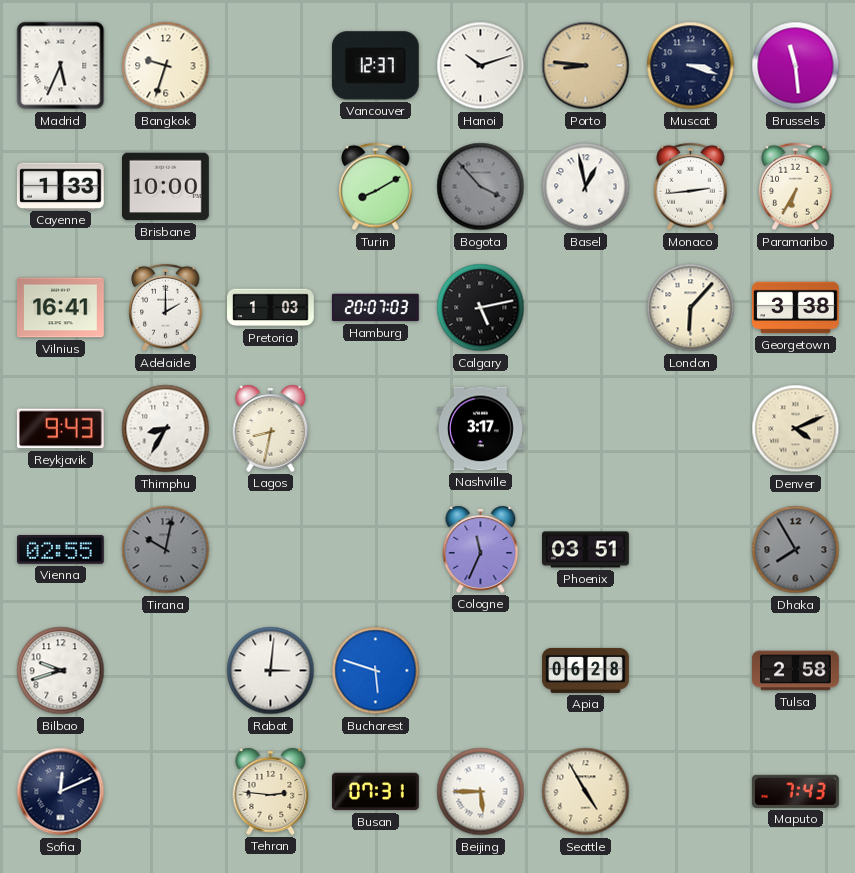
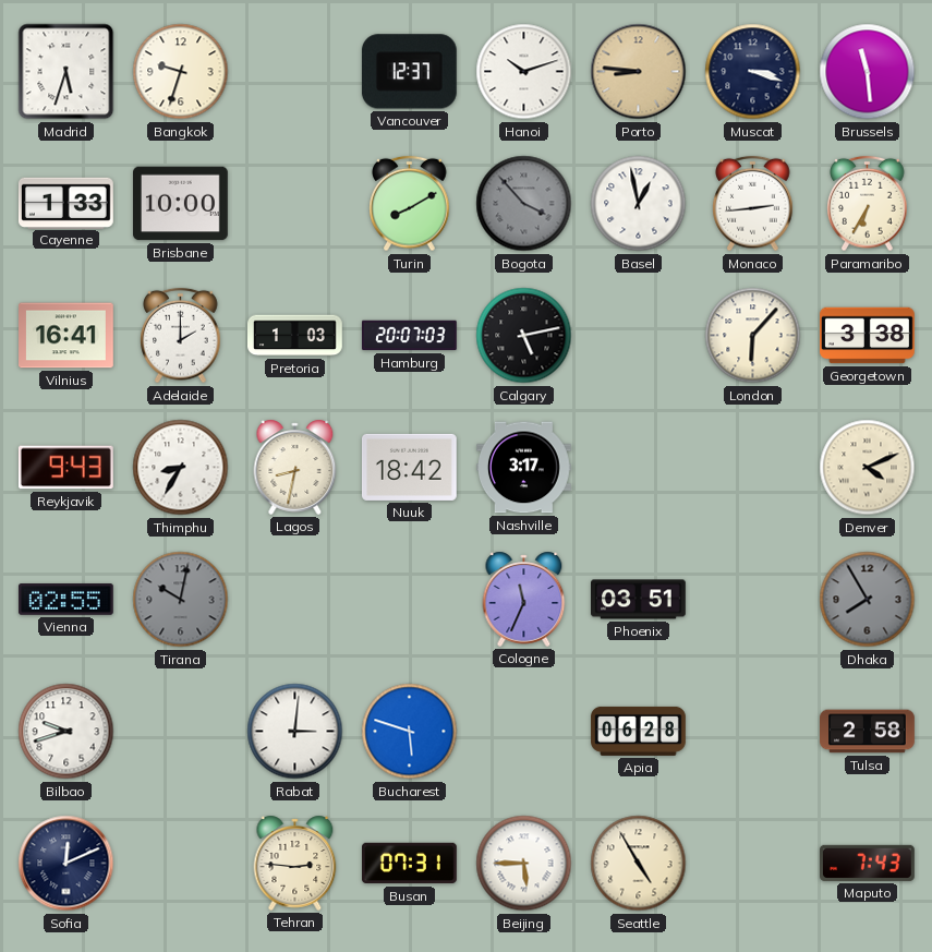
Madrid: 5:34 -> 5:33
Nuuk: none -> 18:42
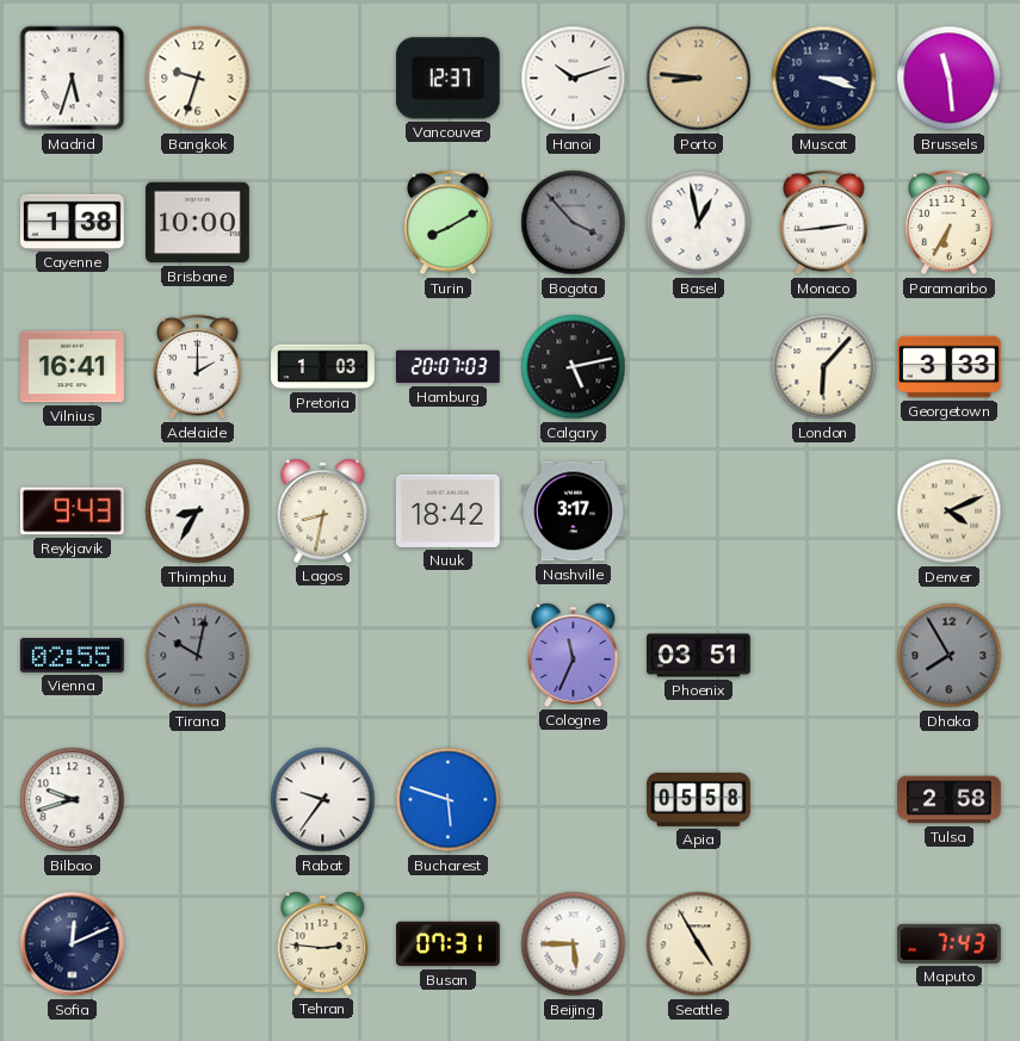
Cayenne: 1:33 -> 1:38
Georgetown: 3:38 -> 3:33
Rabat: 3:01 -> 9:36
Apia: 06:28 -> 05:58
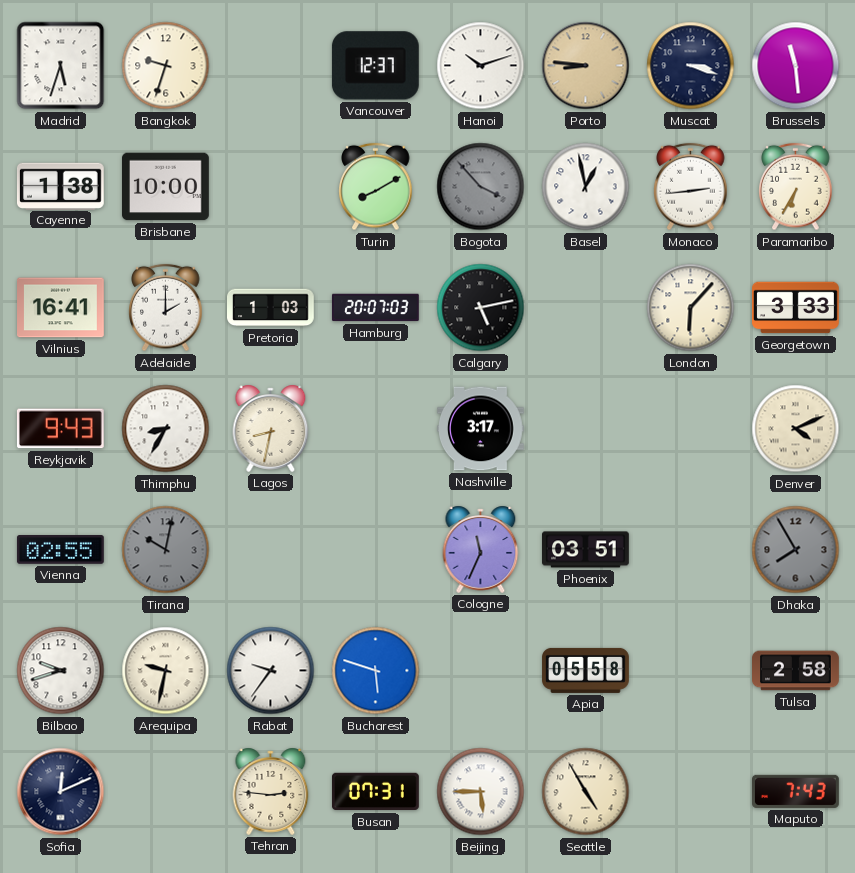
Nuuk: 18:42 -> none
Arequipa: none -> 9:32
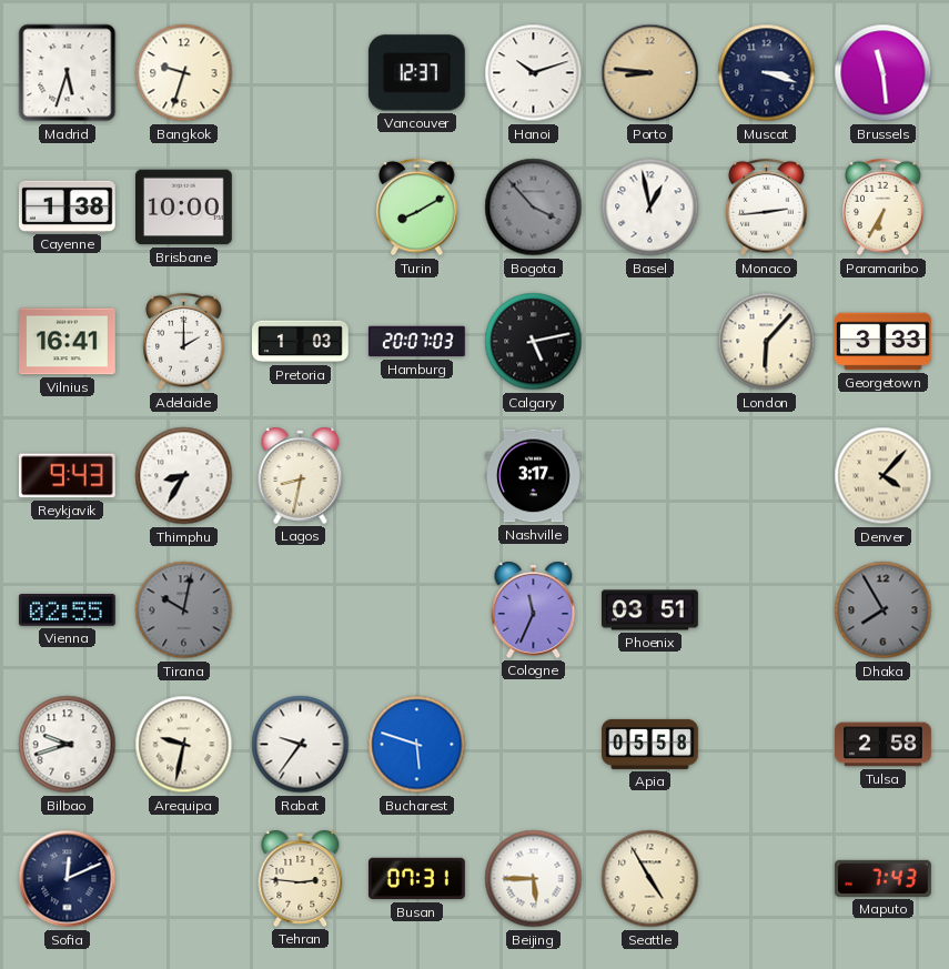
Denver: 4:11 -> 4:07
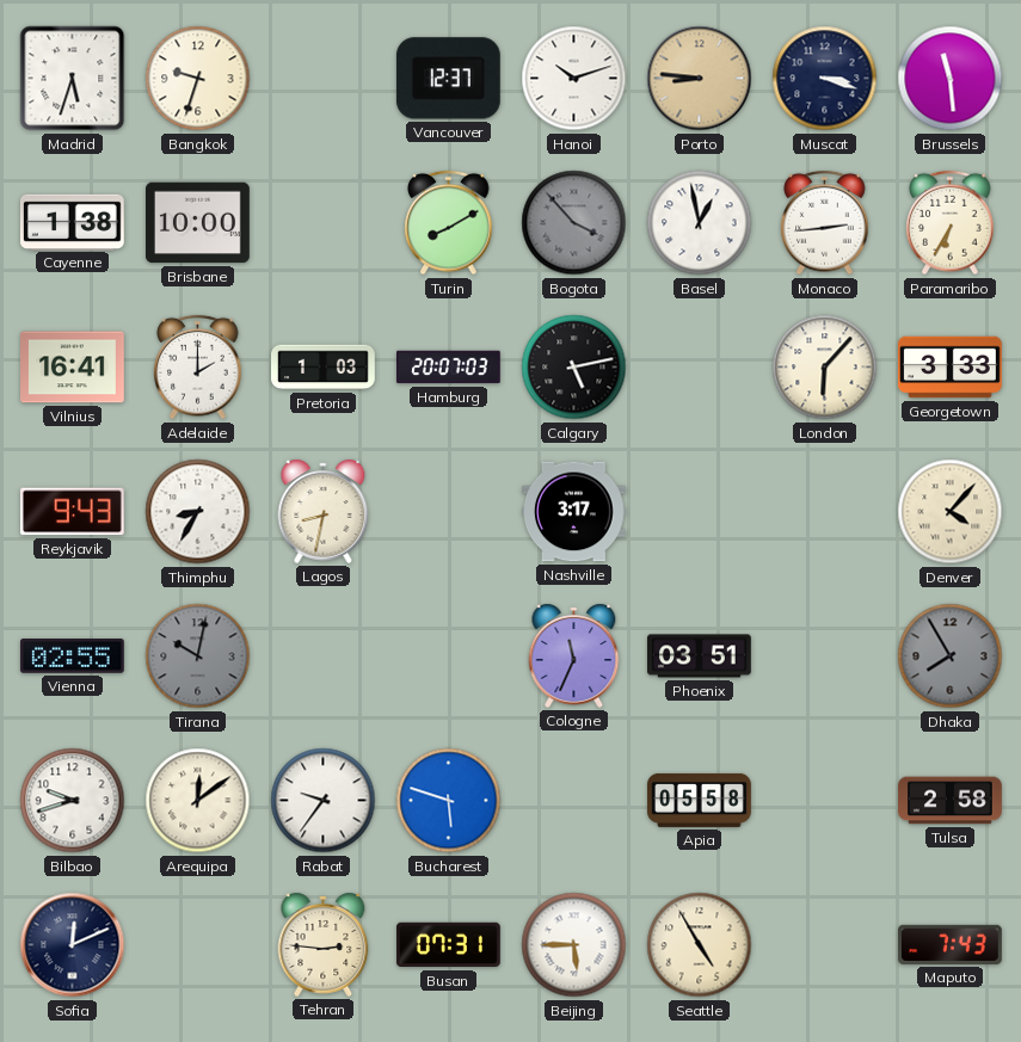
Arequipa: 9:32 -> 12:09
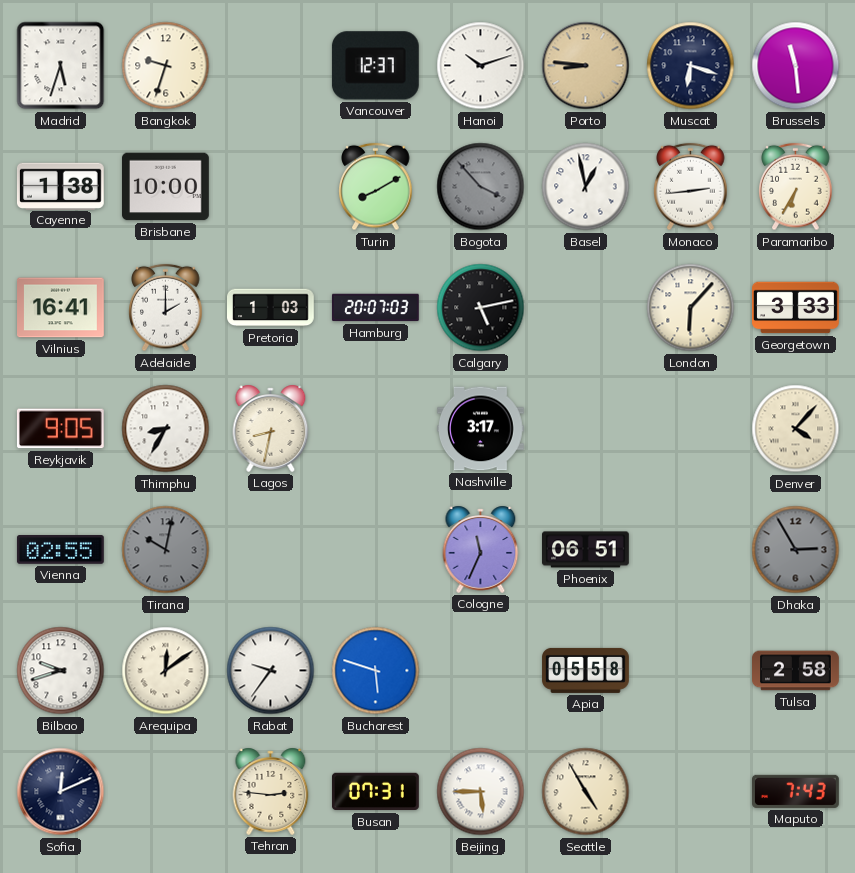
Muscat: 3:18 -> 6:18
Reykjavik: 9:43 -> 9:05
Phoenix: 03:51 -> 06:51
Dhaka: 7:55 -> 2:55
